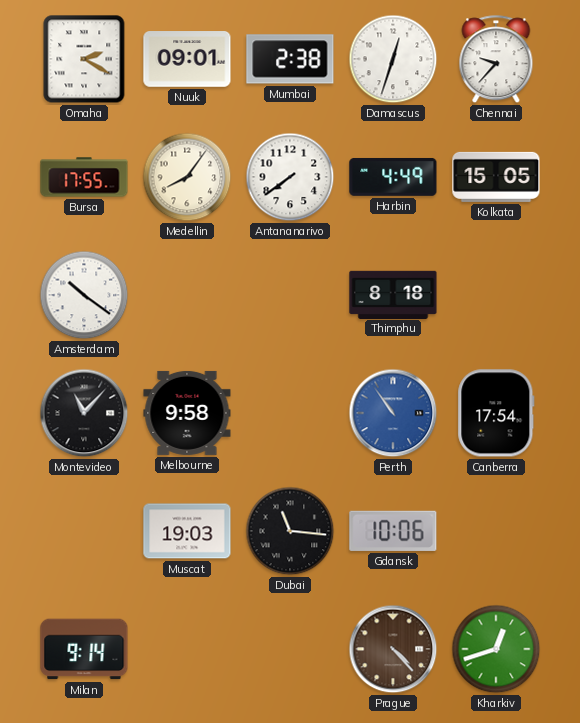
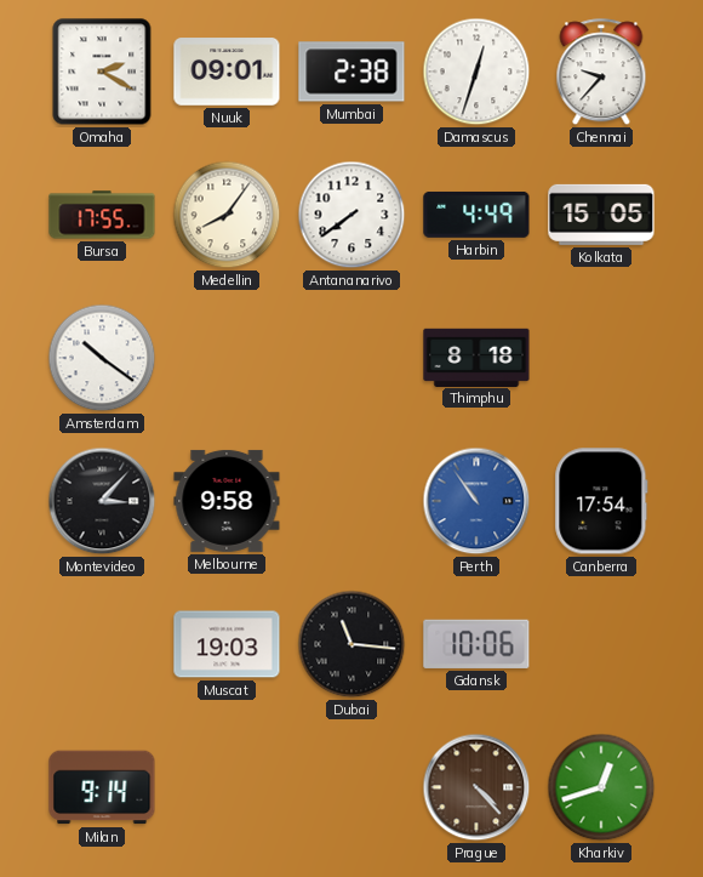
Montevideo: 11:07 -> 3:07
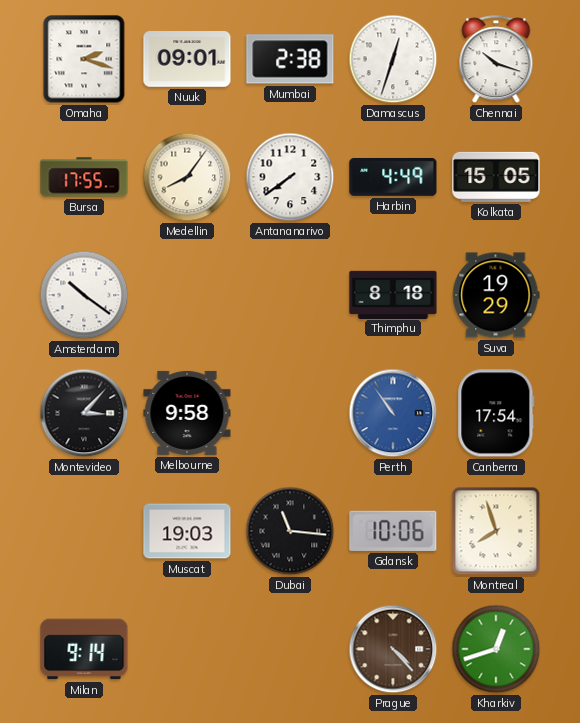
Omaha: 2:20 -> 2:18
Chennai: 9:37 -> 10:18
Suva: none -> 19:29
Montreal: none -> 7:57
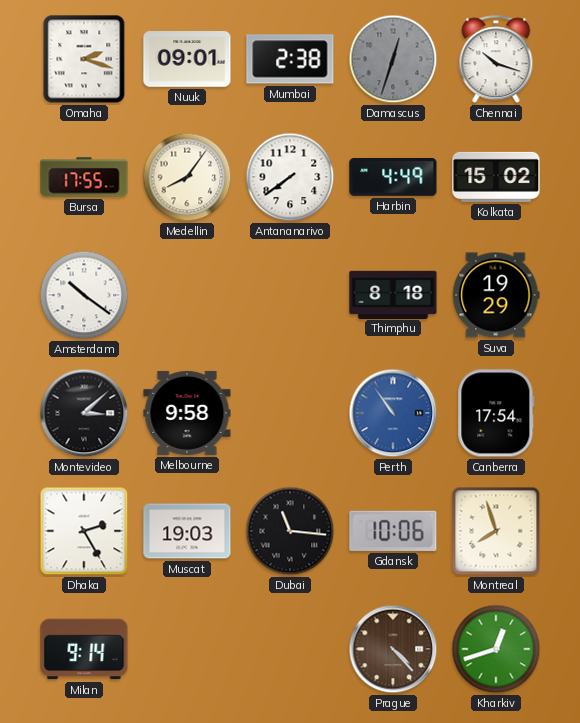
Damascus dial: white -> grey
Kolkata: 15:05 -> 15:02
Montevideo: 3:07 -> 3:08
Dhaka: none -> 2:25
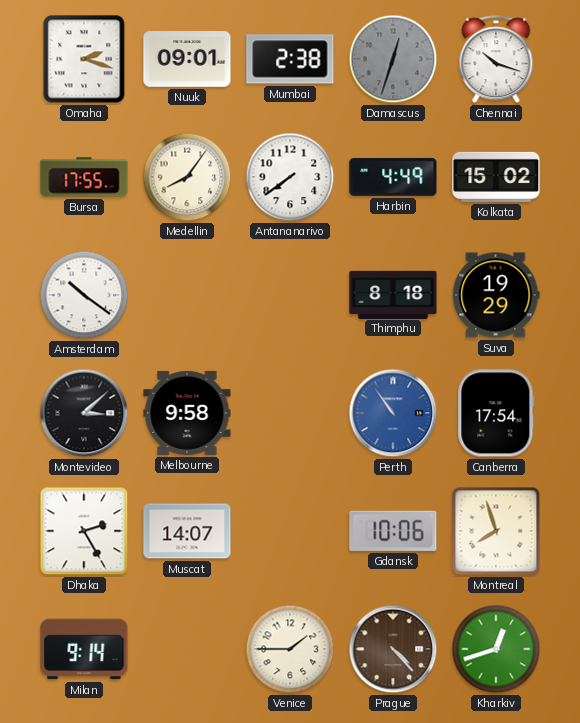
Muscat: 19:03 -> 14:07
Dubai: 11:16 -> none
Venice: none -> 1:45
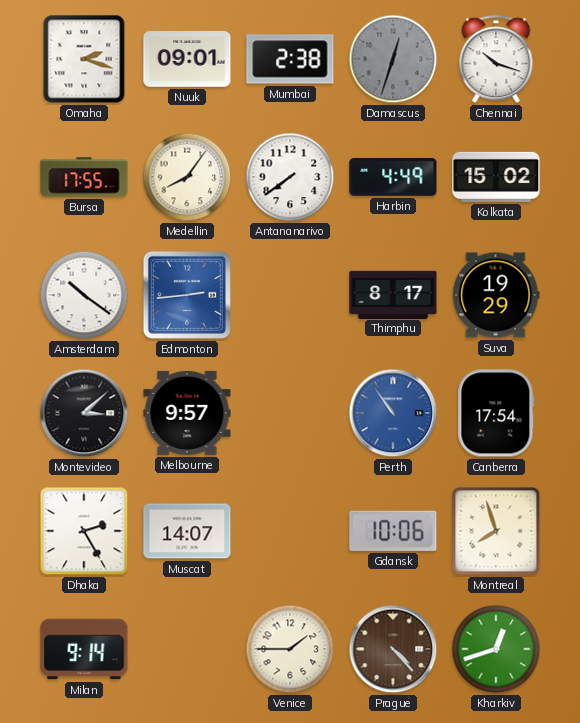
Edmonton: none -> 2:44
Thimphu: 8:18 -> 8:17
Melbourne: 9:58 -> 9:57
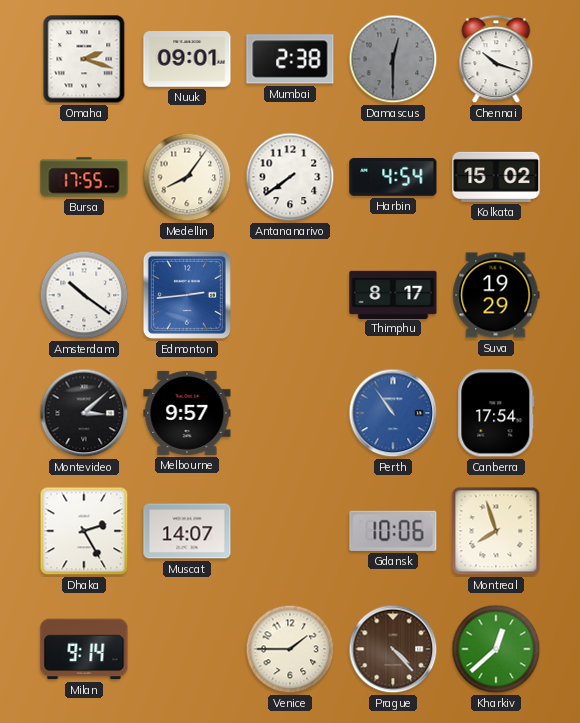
Damascus: 12:33 -> 12:30
Harbin: 4:49 -> 4:54
Kharkiv: 12:42 -> 12:38
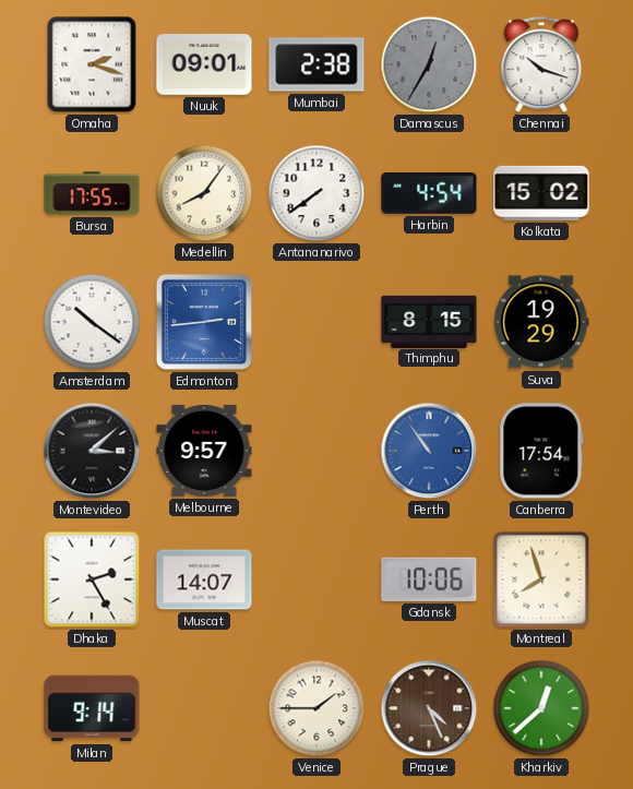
Damascus: 12:30 -> 12:35
Thimphu: 8:17 -> 8:15
Prague: 4:23 -> 4:26
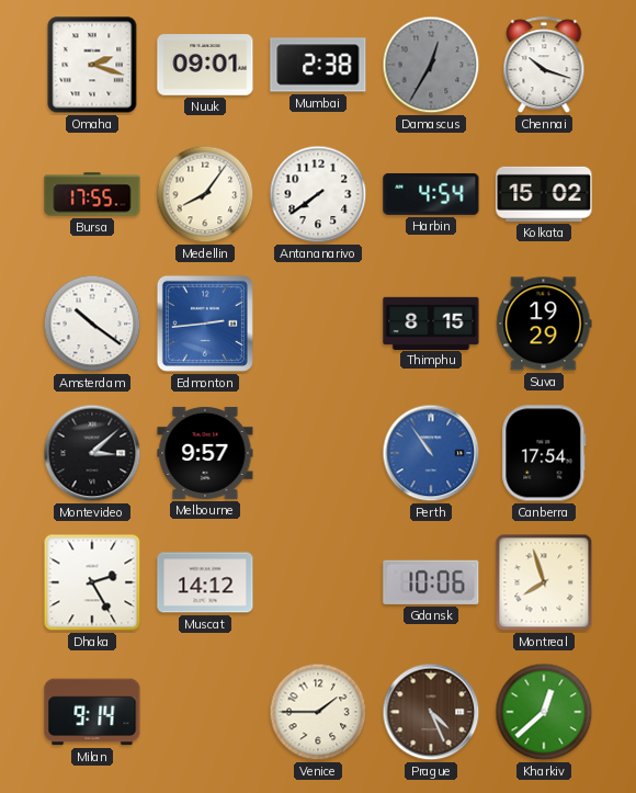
Muscat: 14:07 -> 14:12
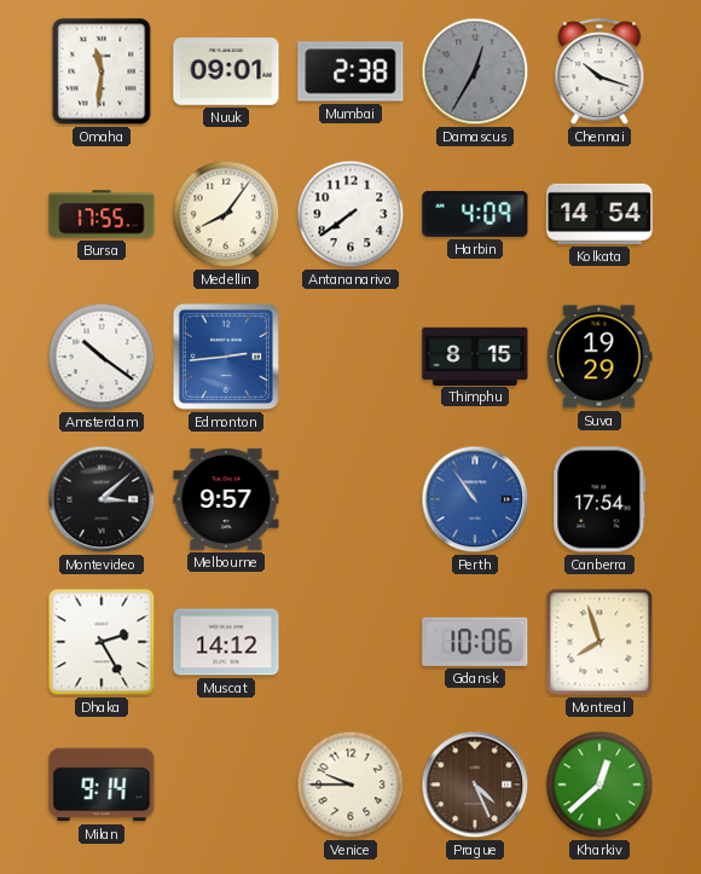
Omaha: 2:18 -> 11:31
Harbin: 4:54 -> 4:09
Kolkata: 15:02 -> 14:54
Venice: 1:45 -> 9:45
